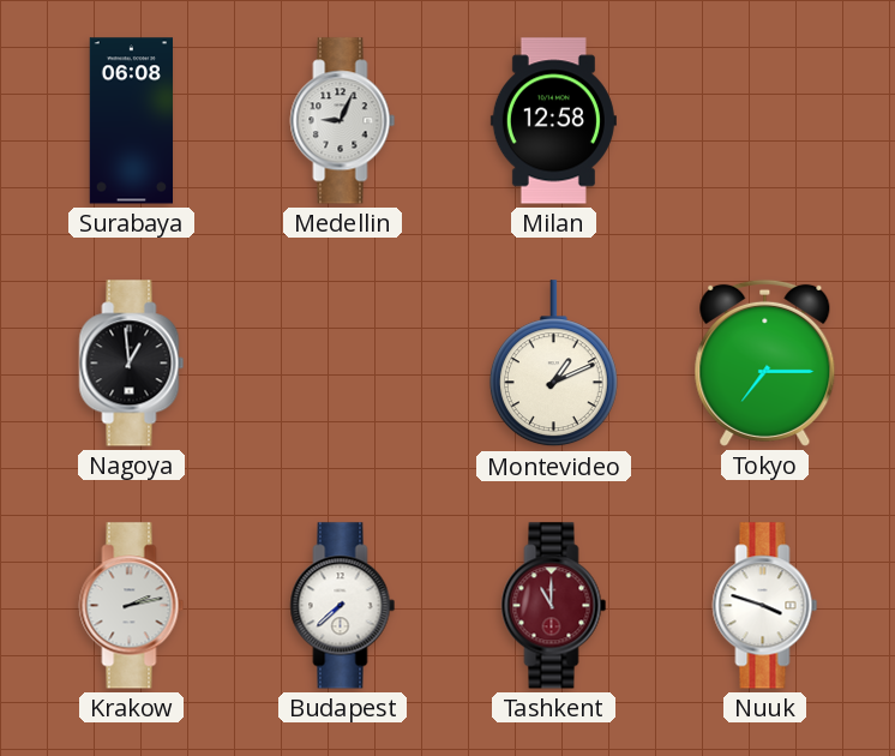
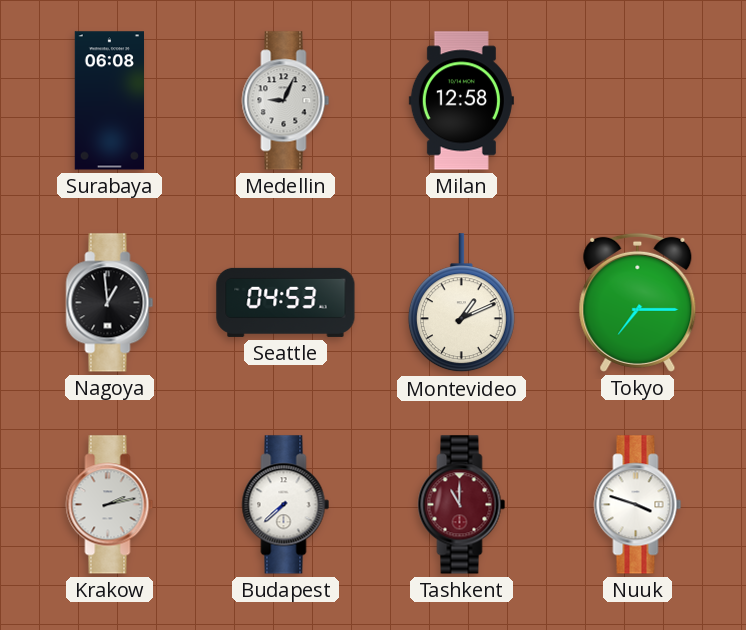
Seattle: none -> 04:53
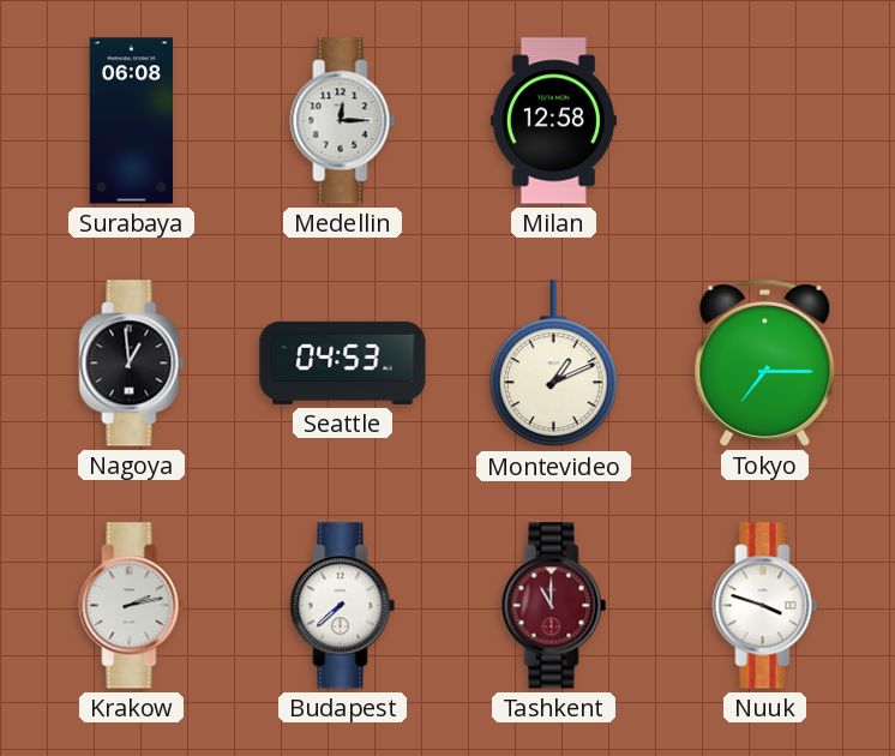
Medellin: 9:04 -> 12:15
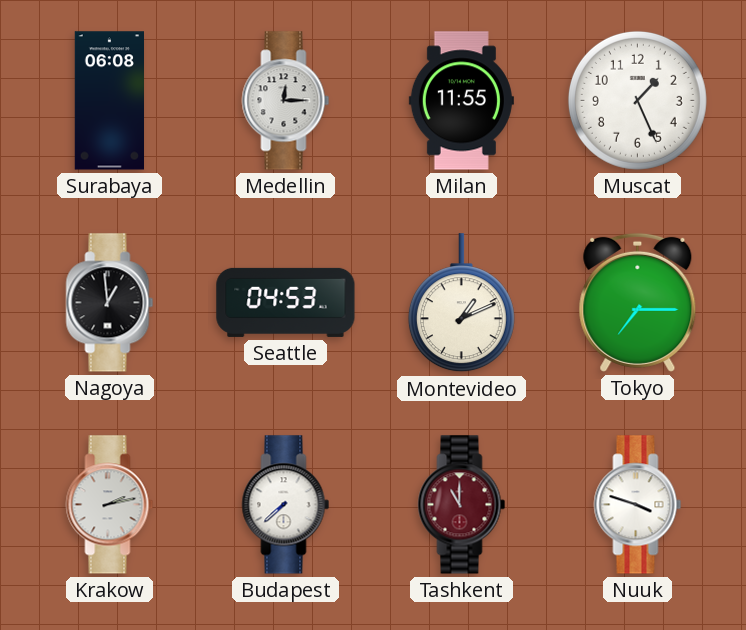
Milan: 12:58 -> 11:55
Muscat: none -> 1:26
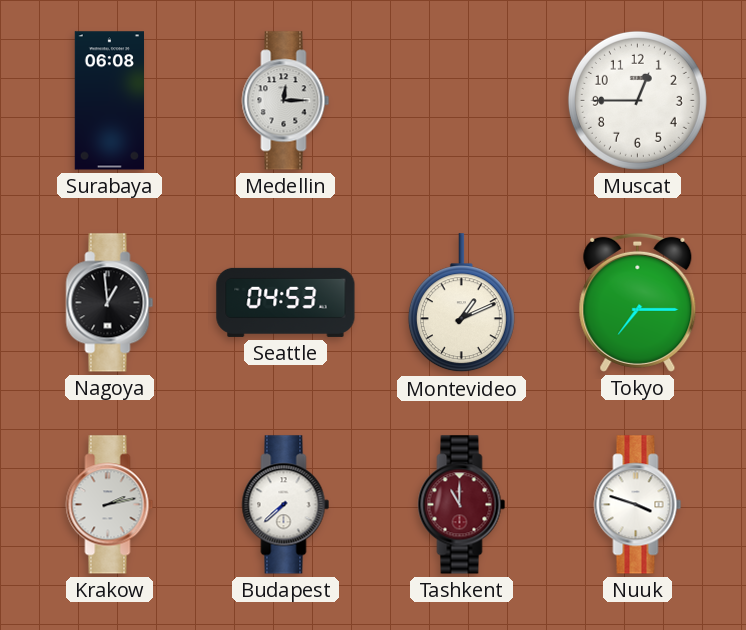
Milan: 11:55 -> none
Muscat: 1:26 -> 12:45
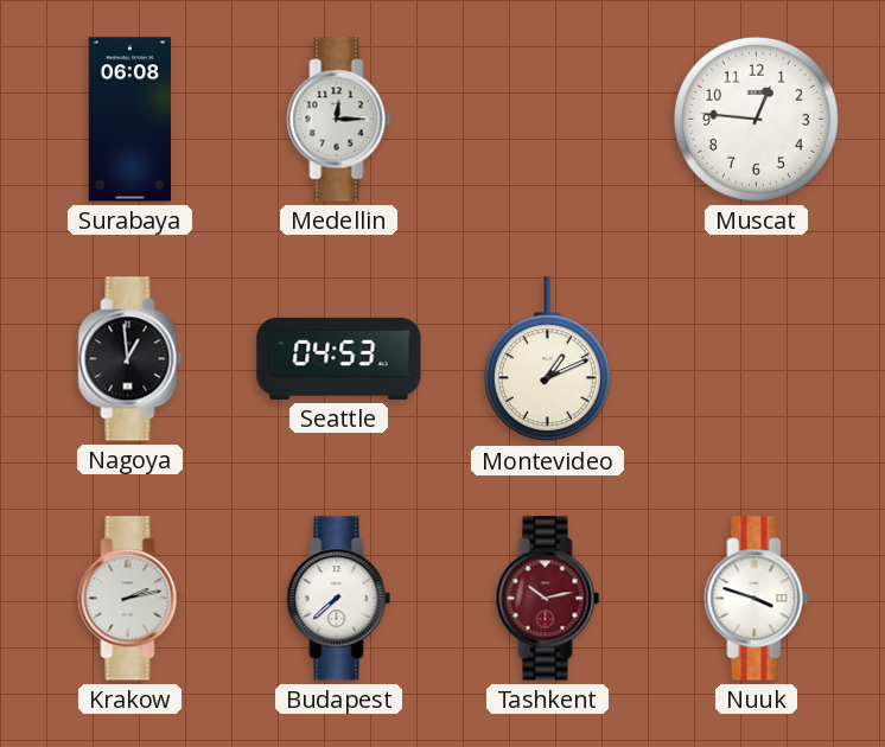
Muscat: 12:45 -> 12:46
Tokyo: 7:15 -> none
Tashkent: 11:00 -> 10:13
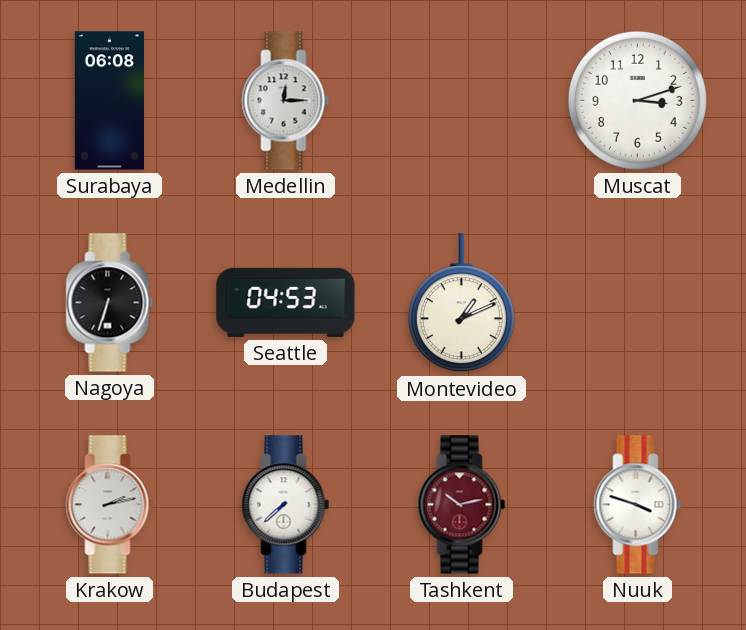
Muscat: 12:46 -> 3:12
Nagoya: 12:59 -> 6:33
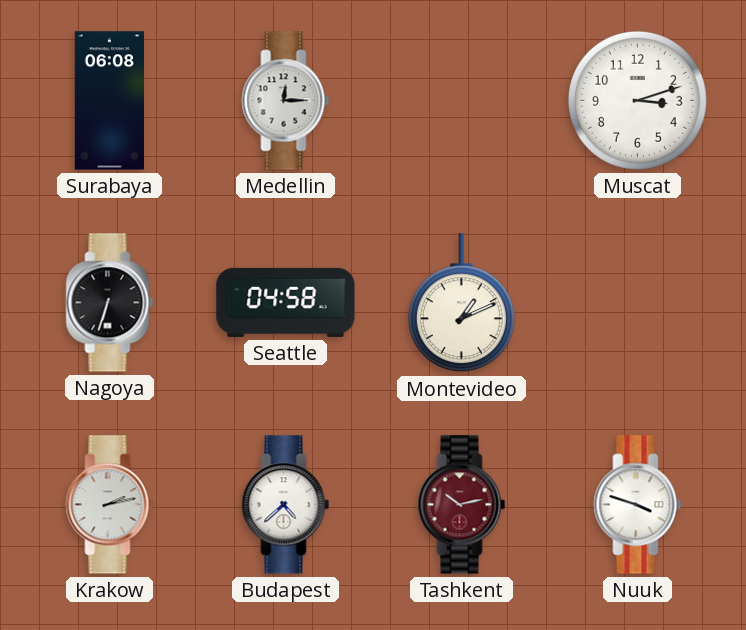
Seattle: 04:53 -> 04:58
Budapest: 7:38 -> 4:38
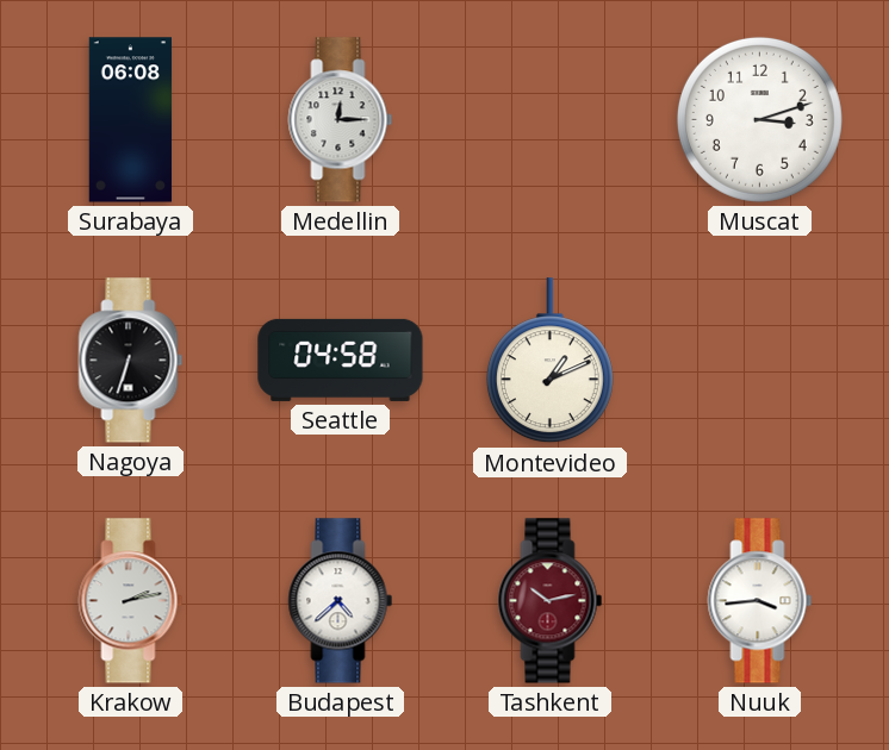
Nuuk: 3:48 -> 3:44
